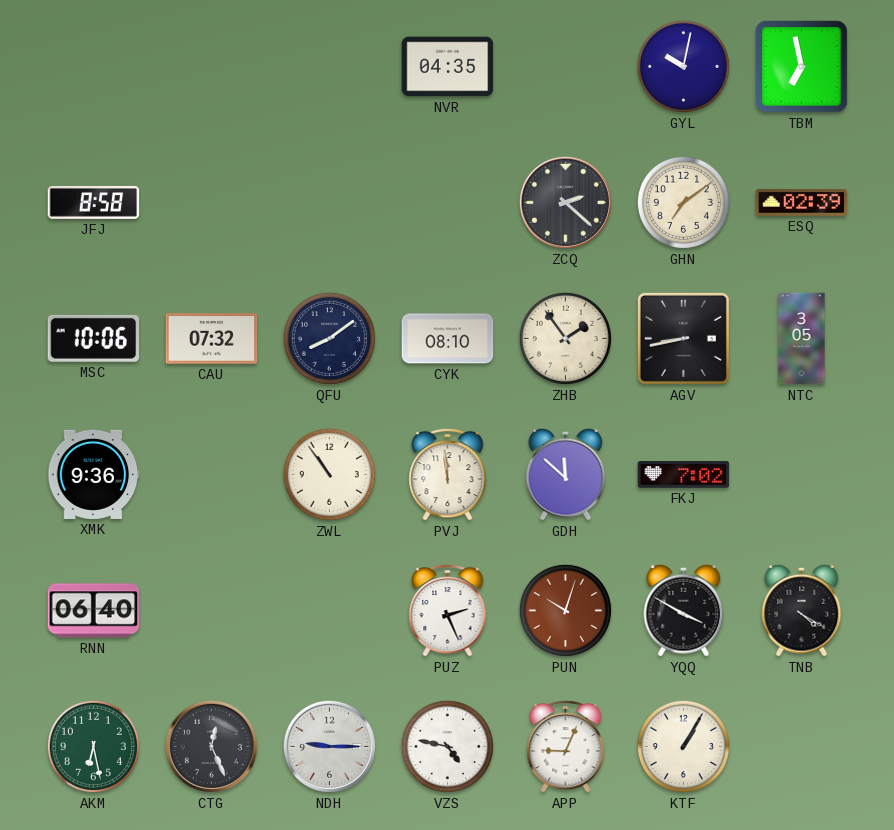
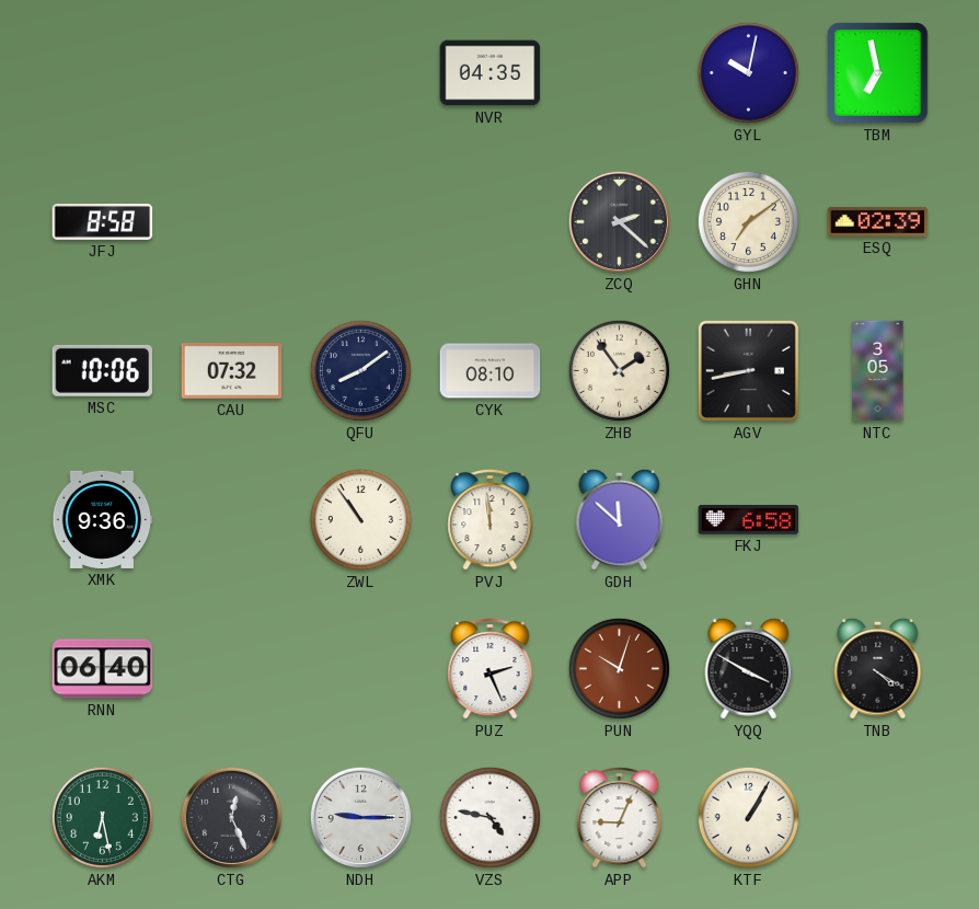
FKJ: 7:02 -> 6:58
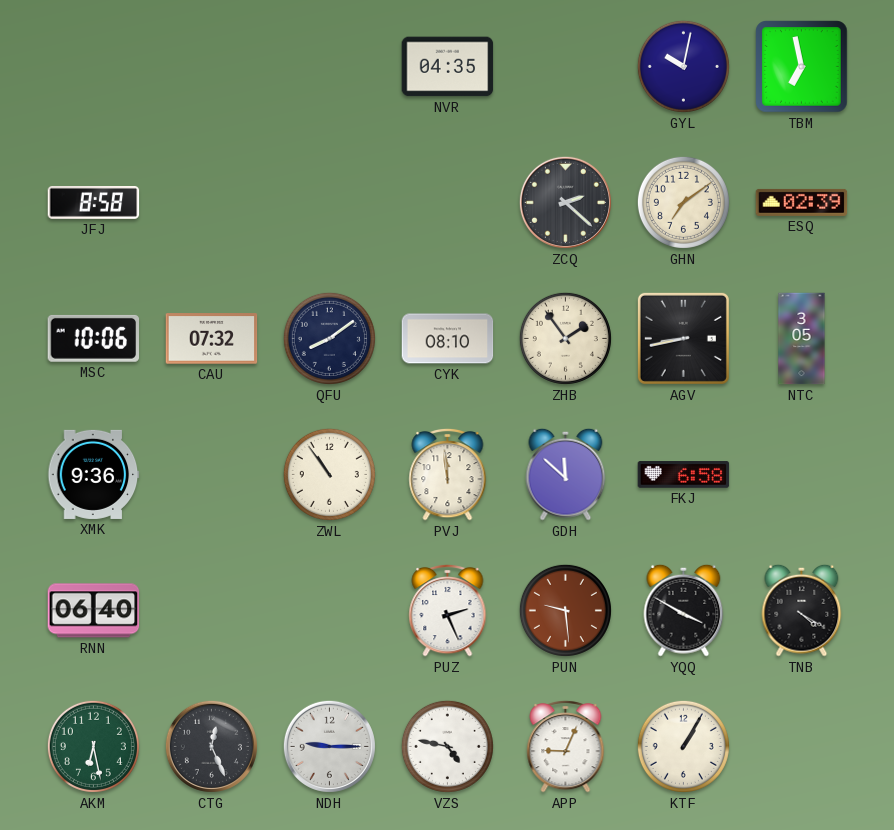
PUN: 10:03 -> 9:29
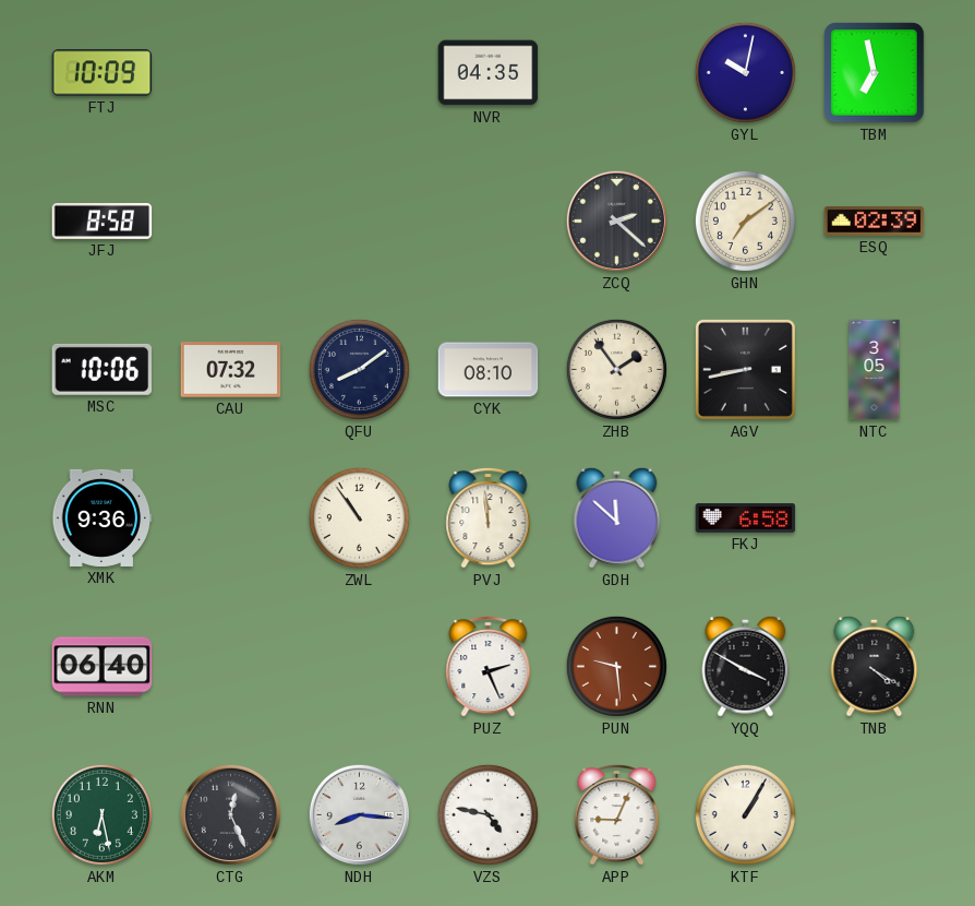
FTJ: none -> 10:09
NDH: 9:15 -> 8:16
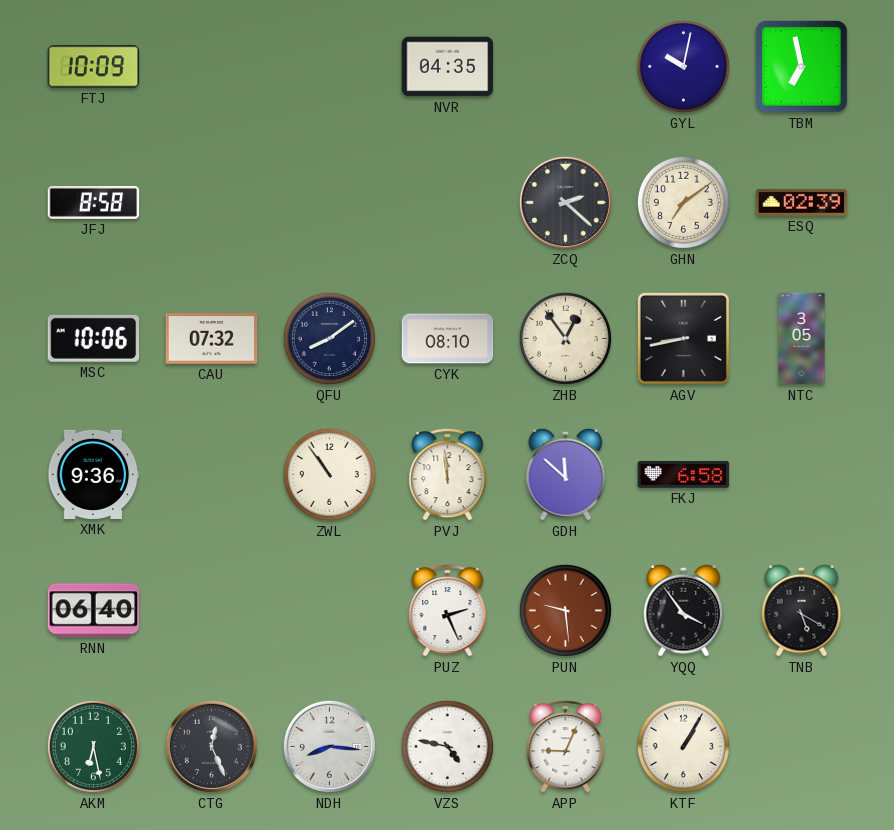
ZHB: 1:54 -> 12:54
YQQ: 3:50 -> 3:54
TNB: 4:20 -> 5:20
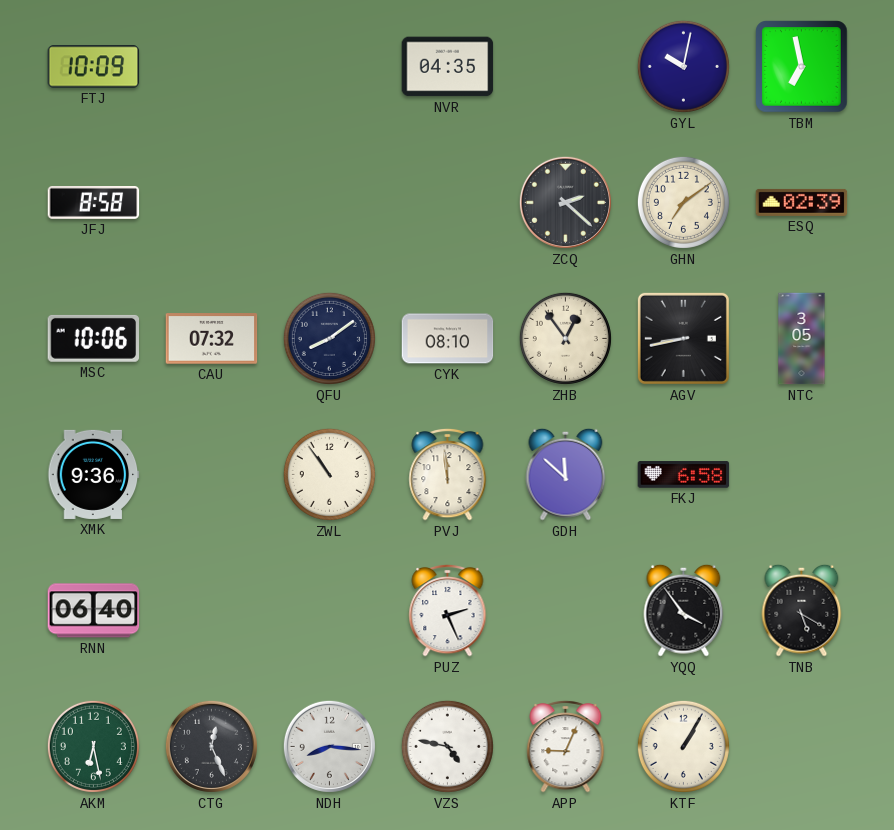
PUN: 9:29 -> none
